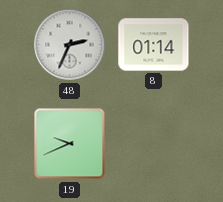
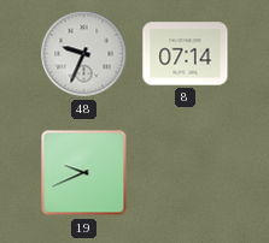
48: 2:34 -> 9:34
8: 01:14 -> 07:14
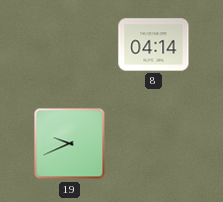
48: 9:34 -> none
8: 07:14 -> 04:14
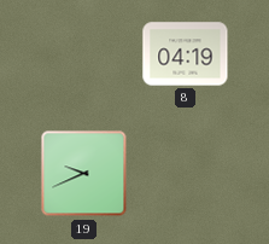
8: 04:14 -> 04:19
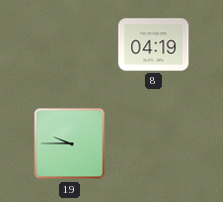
19: 9:41 -> 9:45
